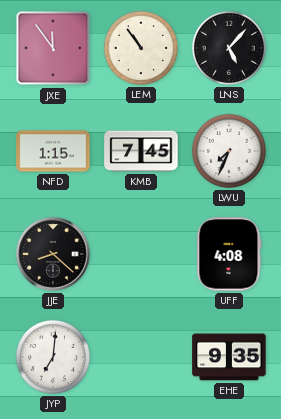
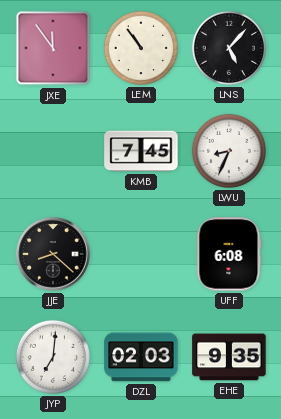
NFD: 1:15 -> none
LWU: 7:34 -> 8:34
UFF: 4:08 -> 6:08
DZL: none -> 02:03
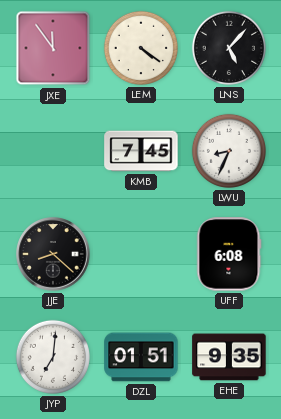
LEM: 10:54 -> 4:21
DZL: 02:03 -> 01:51
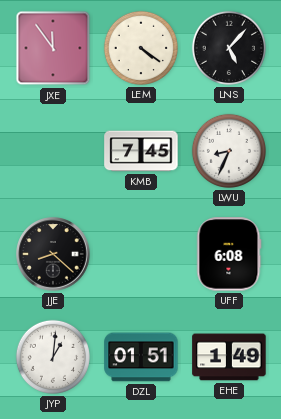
JYP: 7:01 -> 1:01
EHE: 9:35 -> 1:49
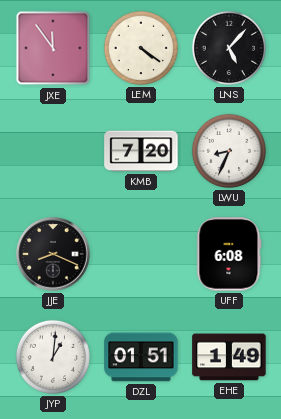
KMB: 7:45 -> 7:20
JJE: 8:22 -> 8:19
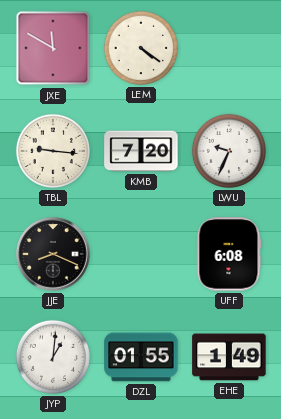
JXE: 11:54 -> 11:50
LNS: 5:07 -> none
TBL: none -> 9:16
LWU: 8:34 -> 9:34
DZL: 01:51 -> 01:55
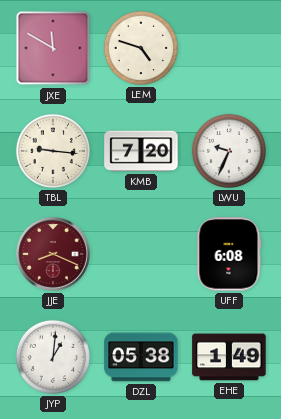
LEM: 4:21 -> 4:48
JJE dial: black -> burgundy
DZL: 01:55 -> 05:38
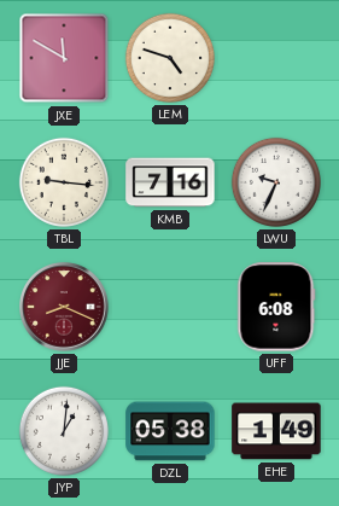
KMB: 7:20 -> 7:16
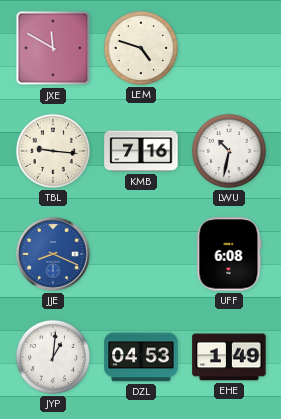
LWU: 9:34 -> 10:32
JJE dial: burgundy -> blue
DZL: 05:38 -> 04:53
